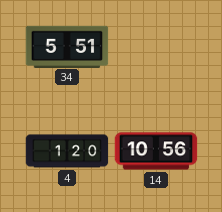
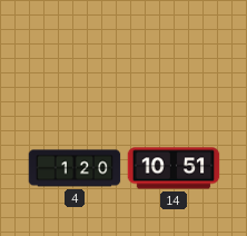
34: 5:51 -> none
14: 10:56 -> 10:51
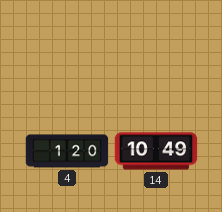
14: 10:51 -> 10:49
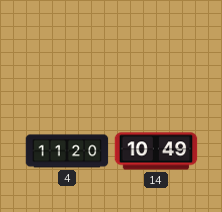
4: 1:20 -> 11:20
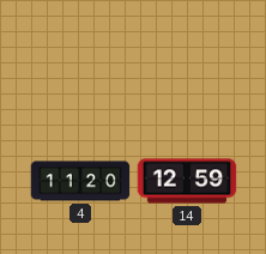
14: 10:49 -> 12:59
